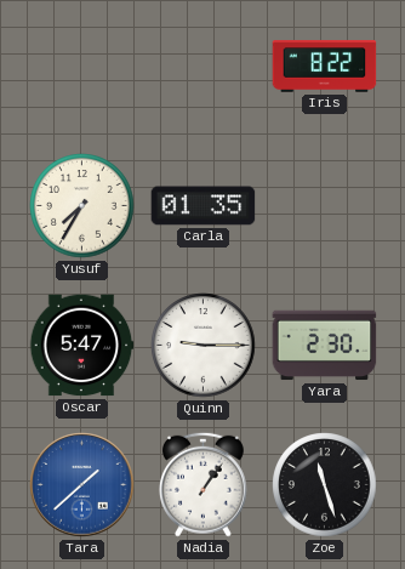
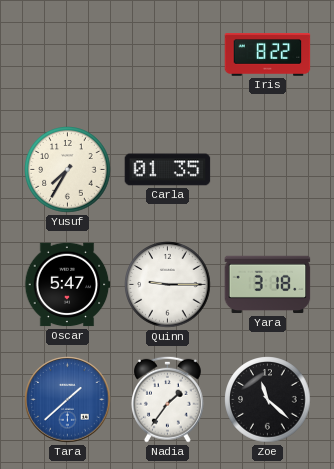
Yara: 2:30 -> 3:18
Nadia: 1:06 -> 1:36
Zoe: 11:27 -> 11:22
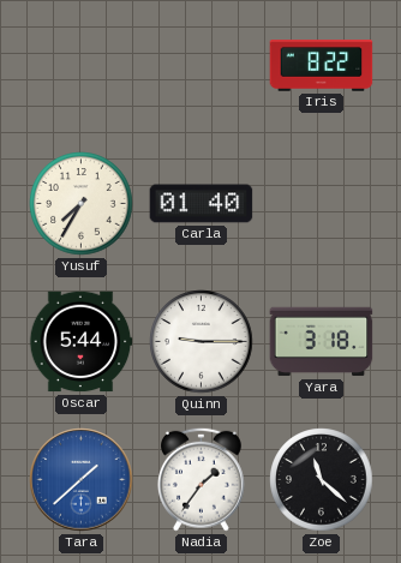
Carla: 01:35 -> 01:40
Oscar: 5:47 -> 5:44
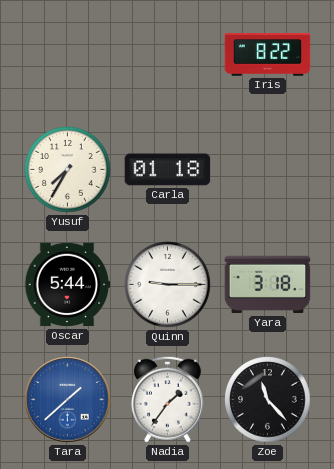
Carla: 01:40 -> 01:18
Zoe: 11:22 -> 11:23
